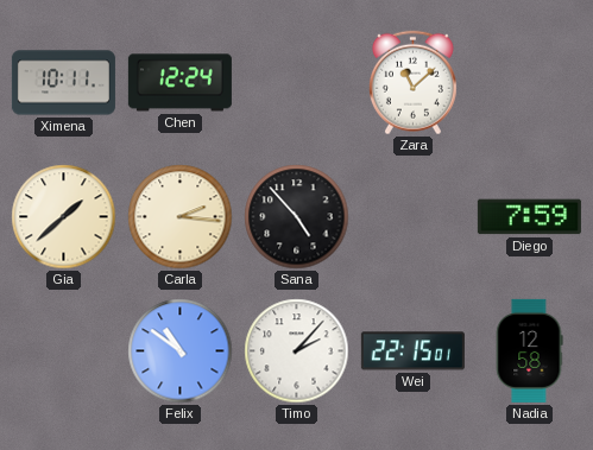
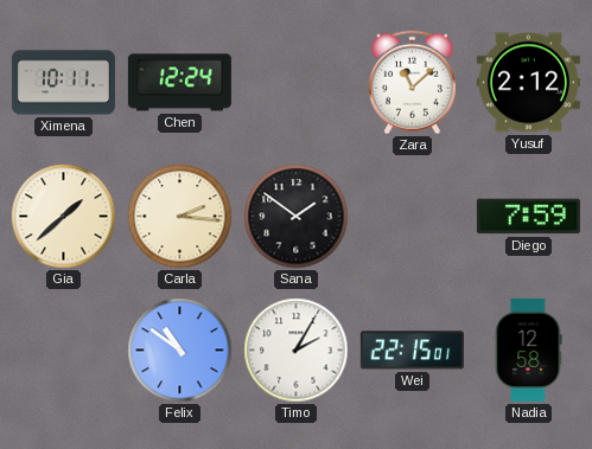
Yusuf: none -> 2:12
Sana: 4:53 -> 1:51
Timo: 2:07 -> 2:05
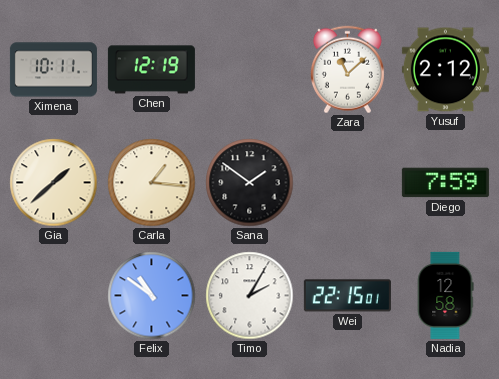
Chen: 12:24 -> 12:19
Carla: 2:16 -> 1:16
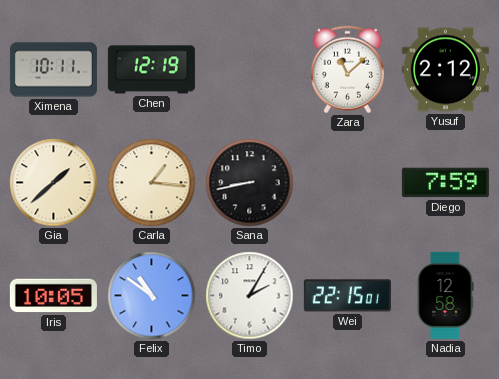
Sana: 1:51 -> 8:43
Iris: none -> 10:05
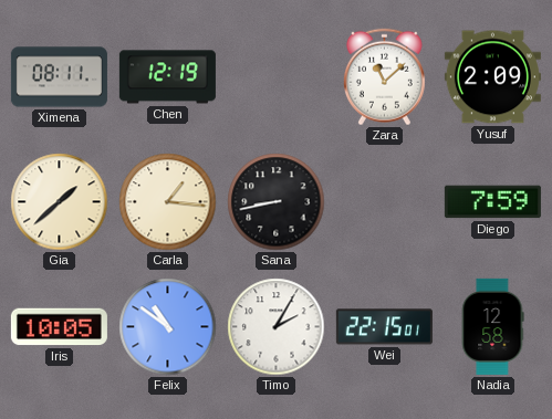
Ximena: 10:11 -> 08:11
Yusuf: 2:12 -> 2:09
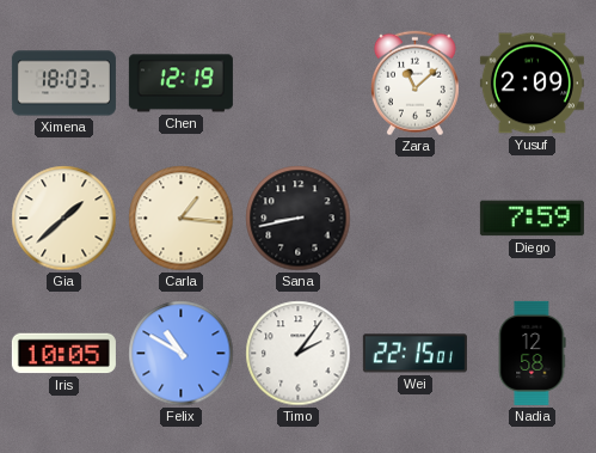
Ximena: 08:11 -> 18:03
Felix: 10:51 -> 10:50
Timo: 2:05 -> 2:06
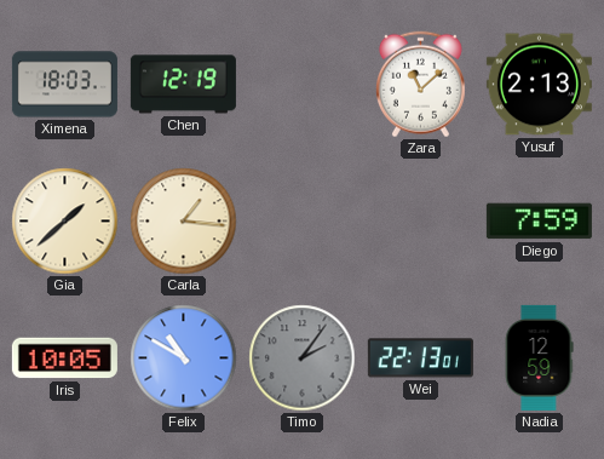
Yusuf: 2:09 -> 2:13
Sana: 8:43 -> none
Timo dial: white -> grey
Wei: 22:15 -> 22:13
Nadia: 12:58 -> 12:59
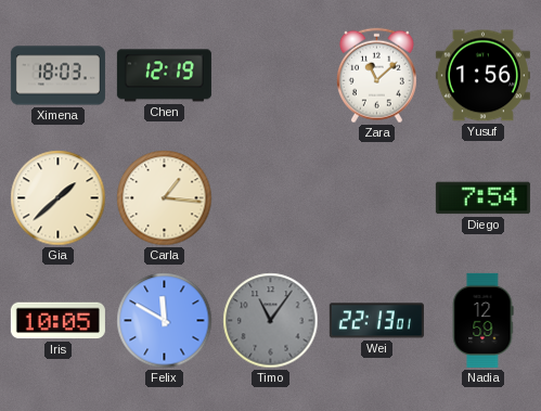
Yusuf: 2:13 -> 1:56
Diego: 7:59 -> 7:54
Felix: 10:50 -> 11:50
Timo: 2:06 -> 11:06
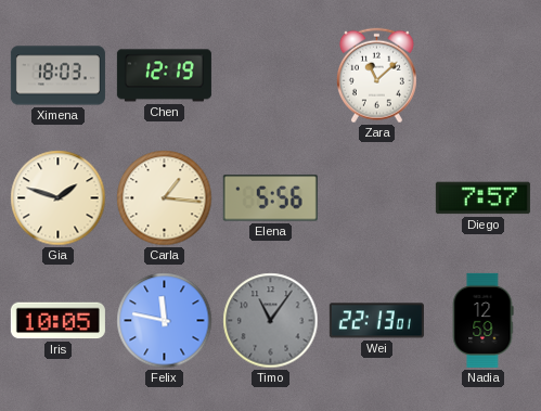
Yusuf: 1:56 -> none
Gia: 1:38 -> 1:48
Elena: none -> 5:56
Diego: 7:54 -> 7:57
Felix: 11:50 -> 11:47
